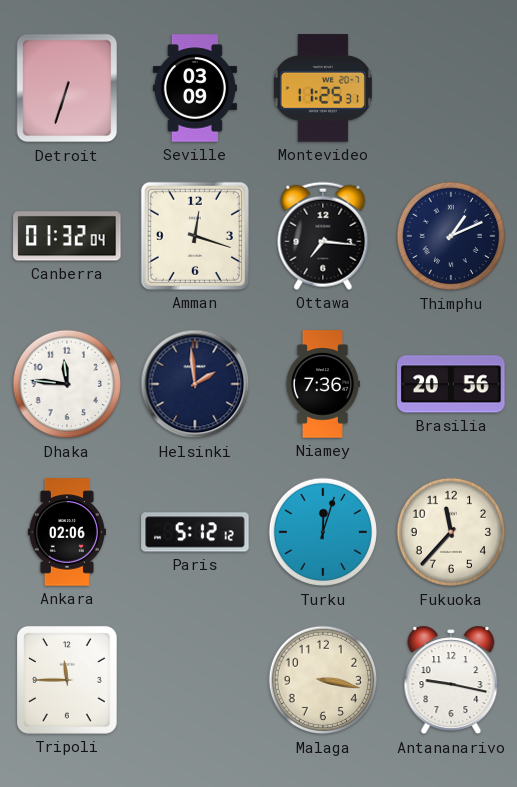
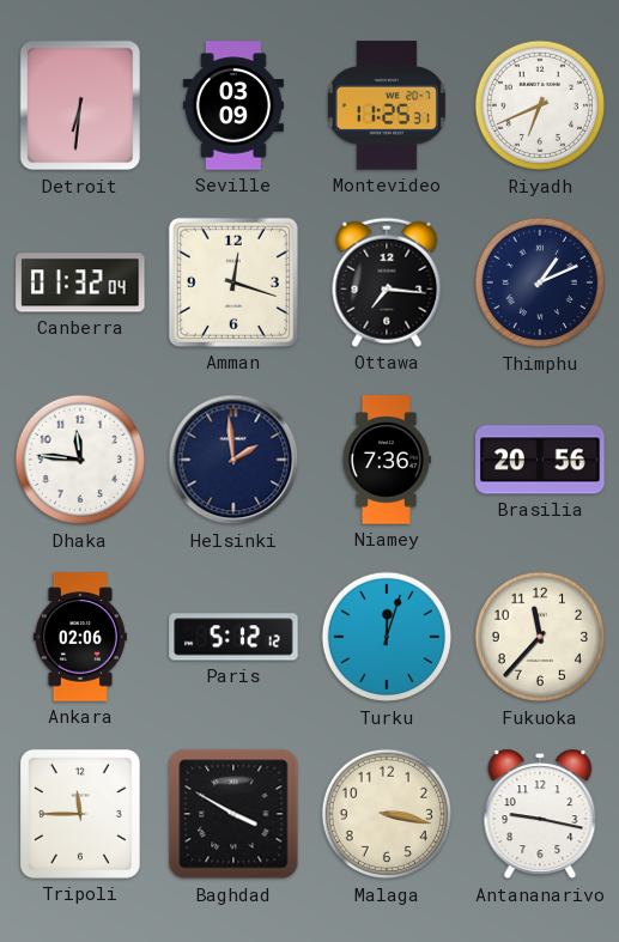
Detroit: 6:33 -> 6:31
Riyadh: none -> 6:41
Baghdad: none -> 3:50
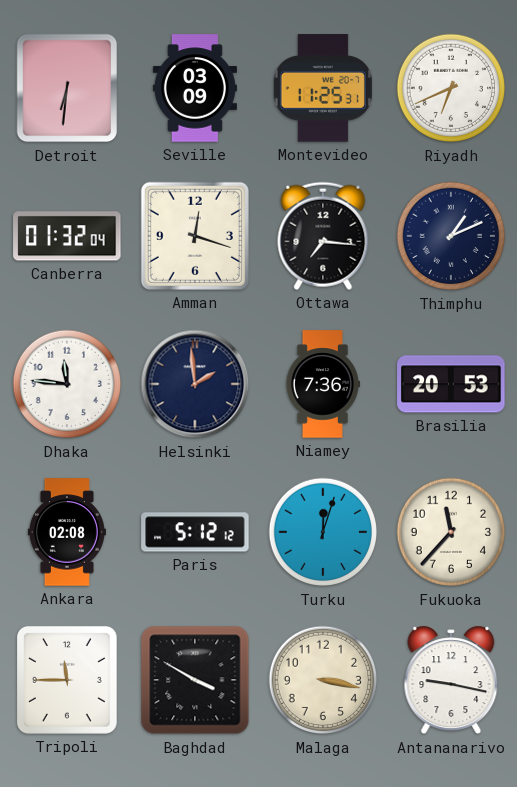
Brasilia: 20:56 -> 20:53
Ankara: 02:06 -> 02:08
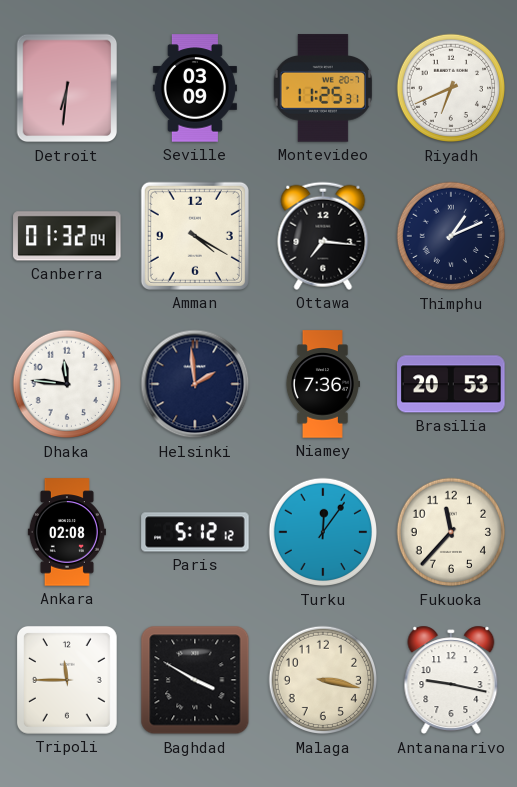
Amman: 12:18 -> 4:20
Turku: 12:03 -> 12:06
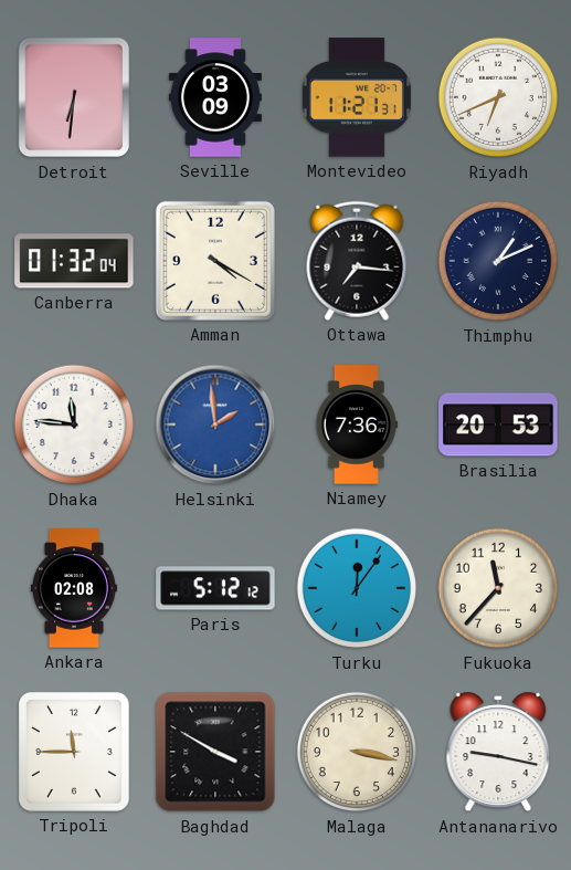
Montevideo: 11:25 -> 11:21
Helsinki dial: navy -> blue
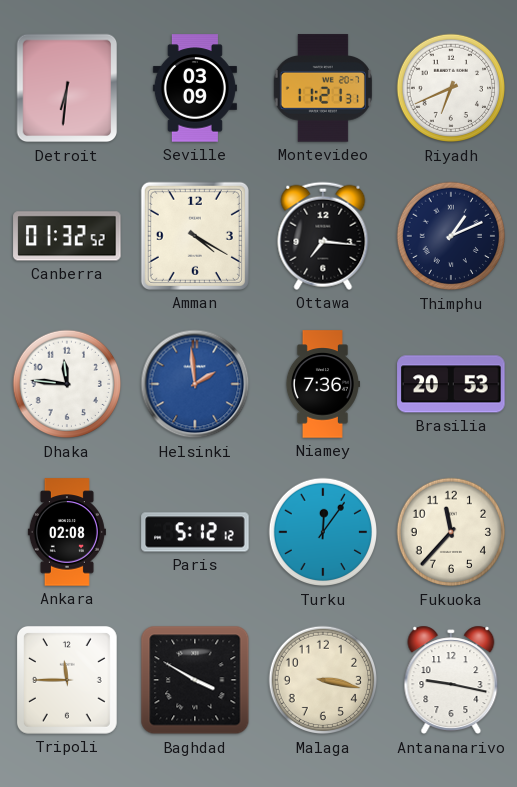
Canberra: 01:32:04 -> 01:32:52
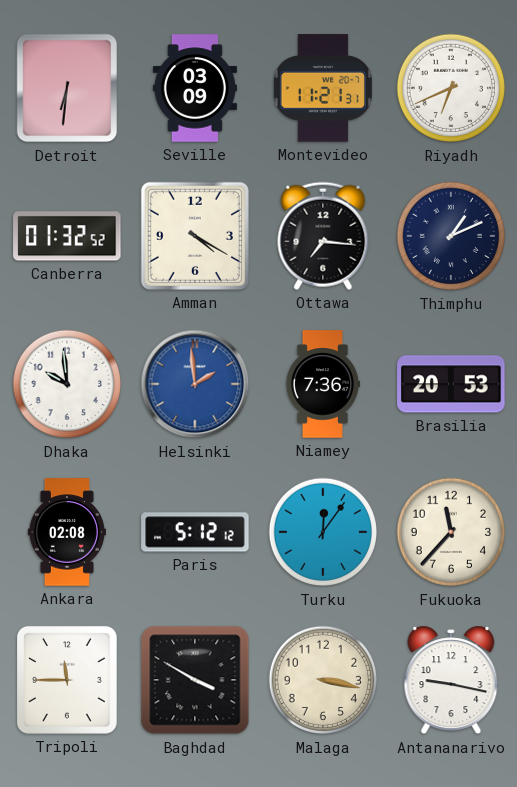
Dhaka: 11:46 -> 9:59
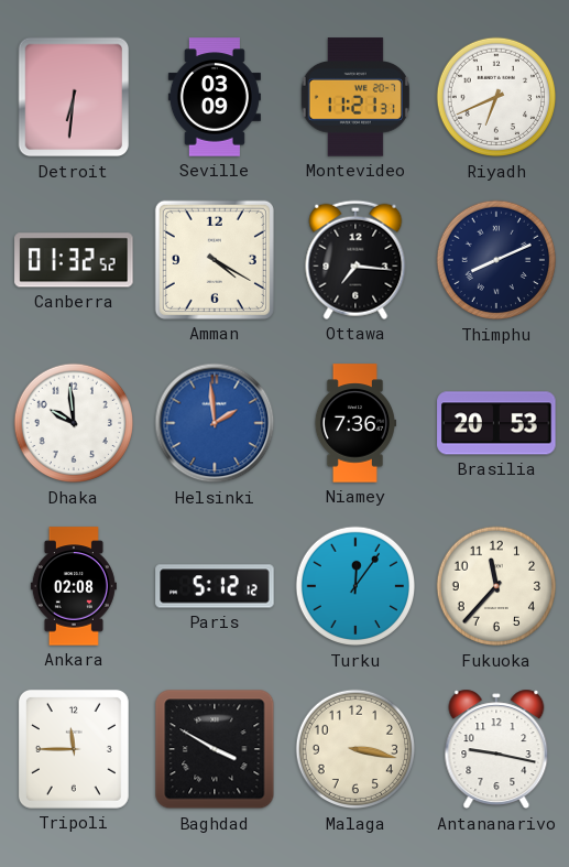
Thimphu: 1:11 -> 8:11
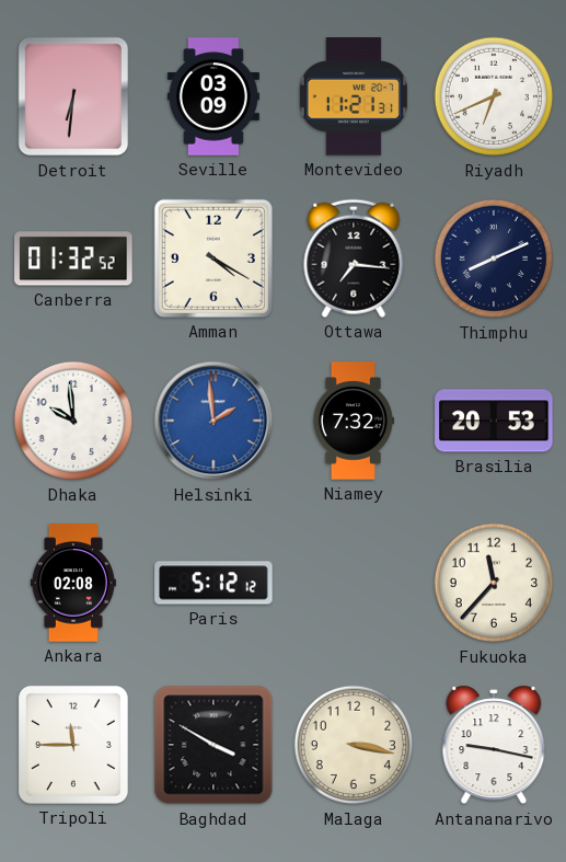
Niamey: 7:36 -> 7:32
Turku: 12:06 -> none
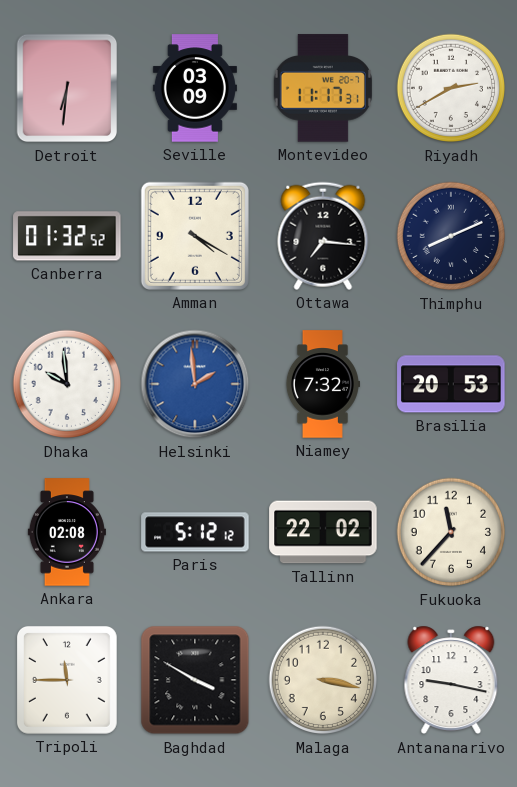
Montevideo: 11:21 -> 11:17
Riyadh: 6:41 -> 2:40
Tallinn: none -> 22:02
